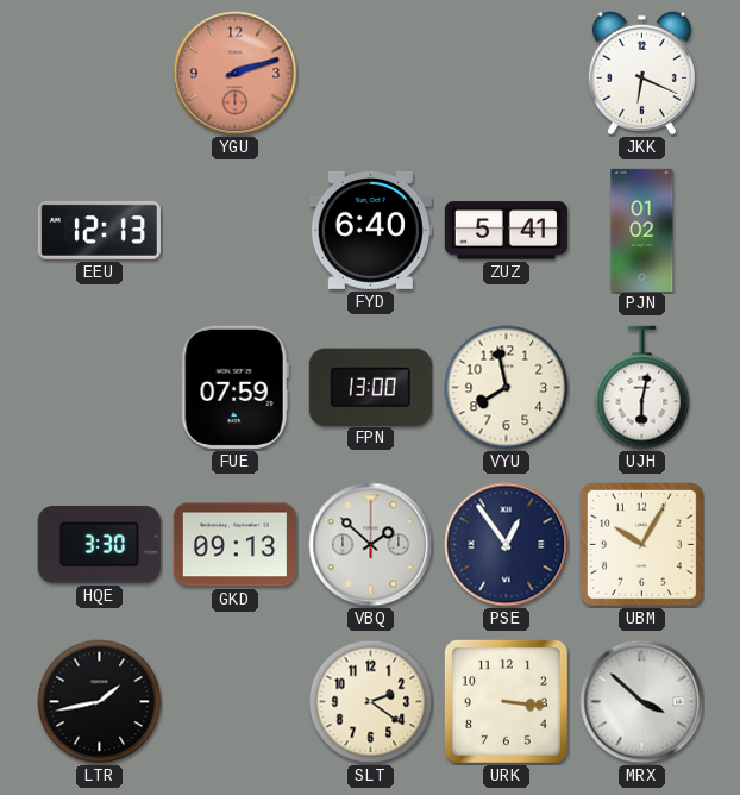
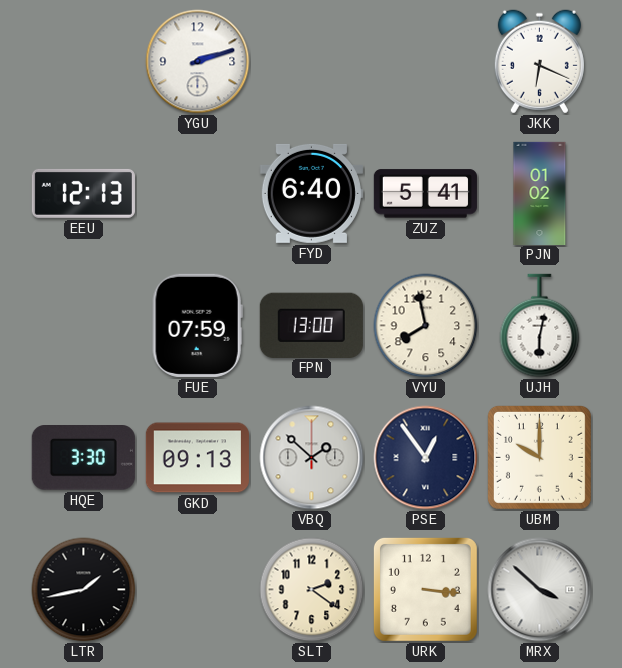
YGU dial: salmon -> white
UBM: 10:05 -> 10:00
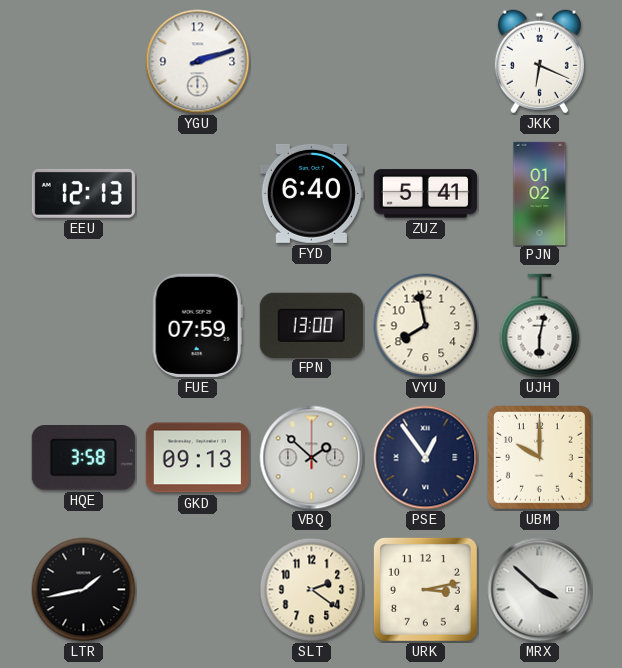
HQE: 3:30 -> 3:58
URK: 3:16 -> 3:13
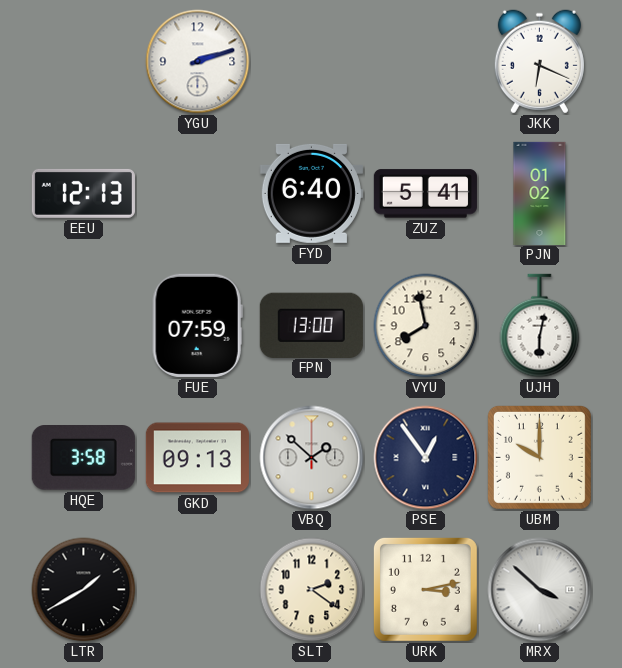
LTR: 1:43 -> 1:40
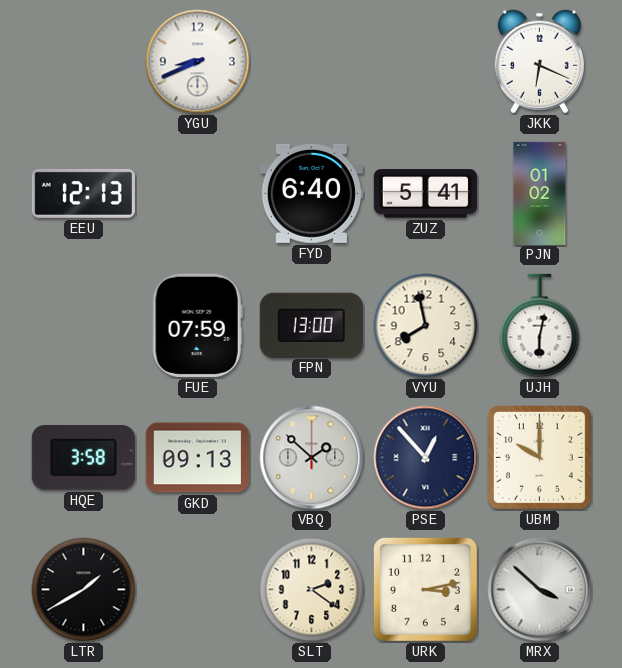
YGU: 2:12 -> 8:41
PSE: 12:54 -> 12:53
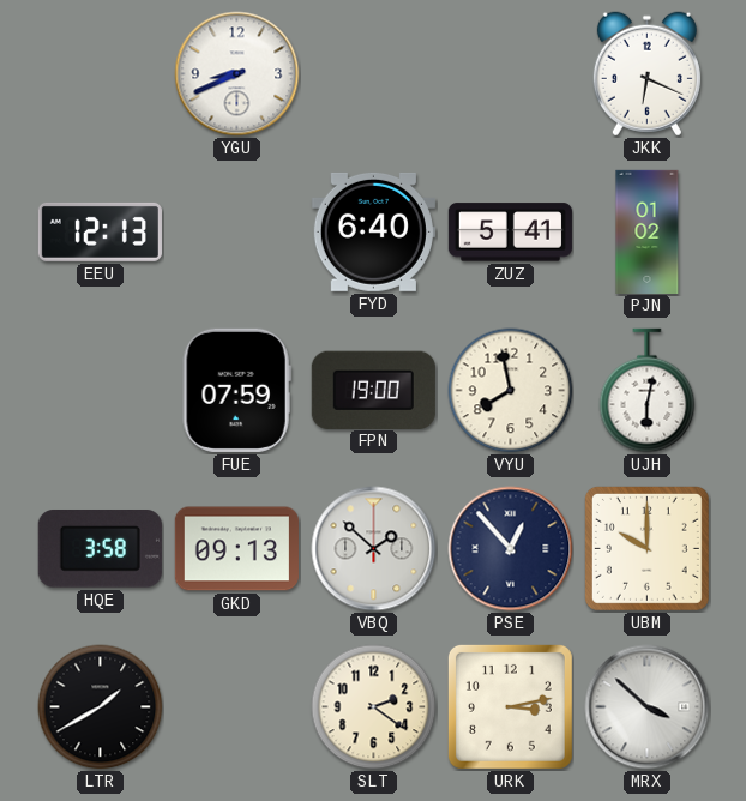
FPN: 13:00 -> 19:00
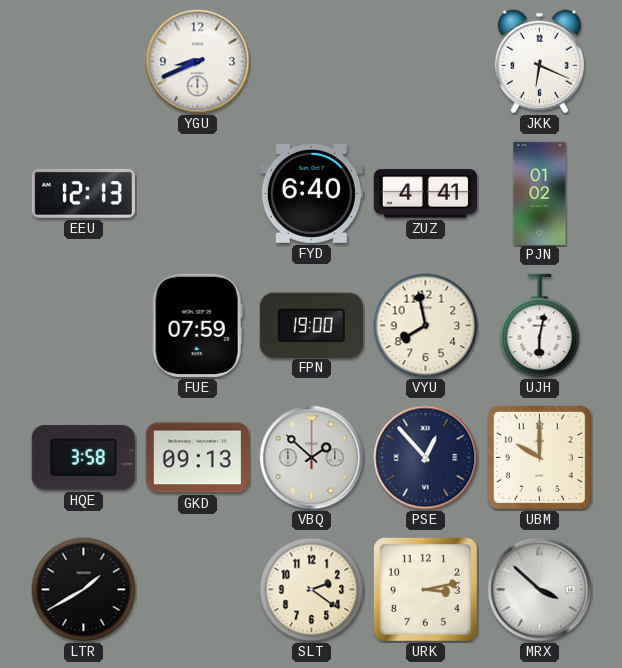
ZUZ: 5:41 -> 4:41
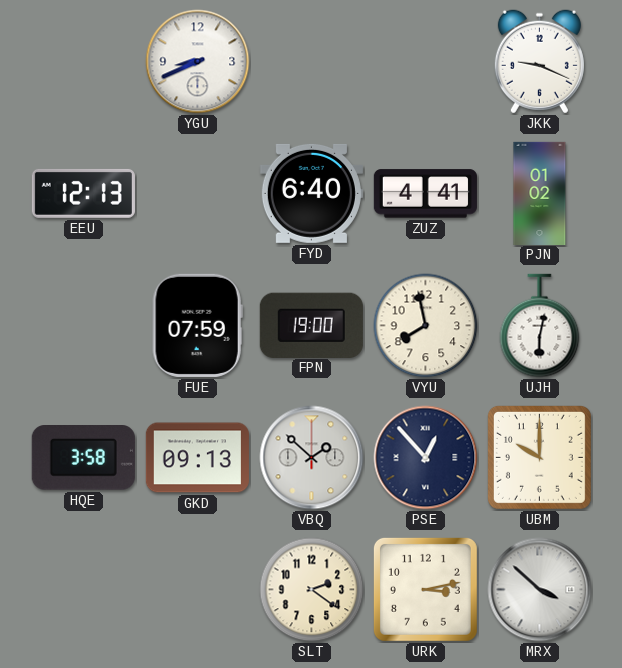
JKK: 6:19 -> 9:19
LTR: 1:40 -> none
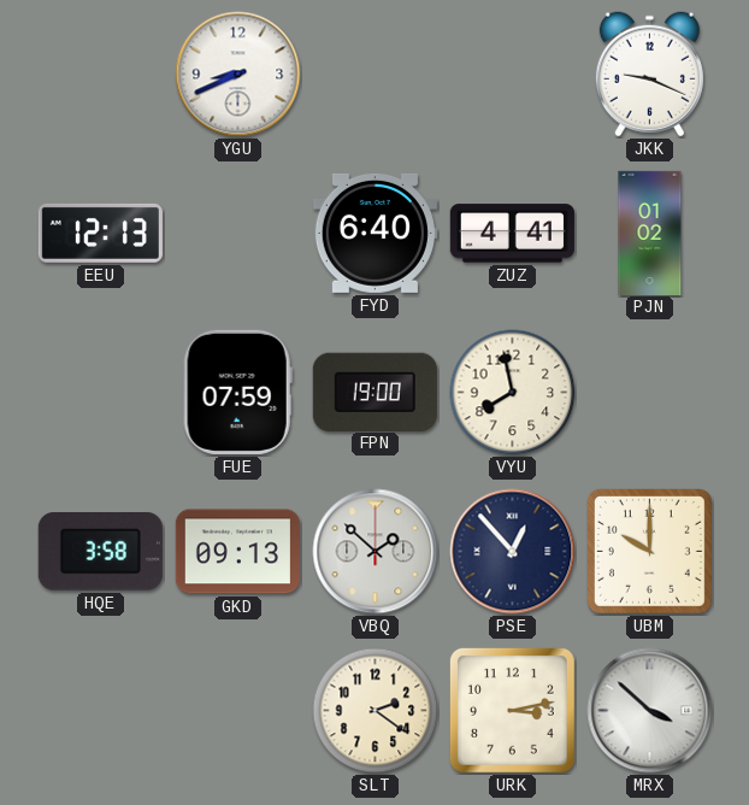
UJH: 6:02 -> none
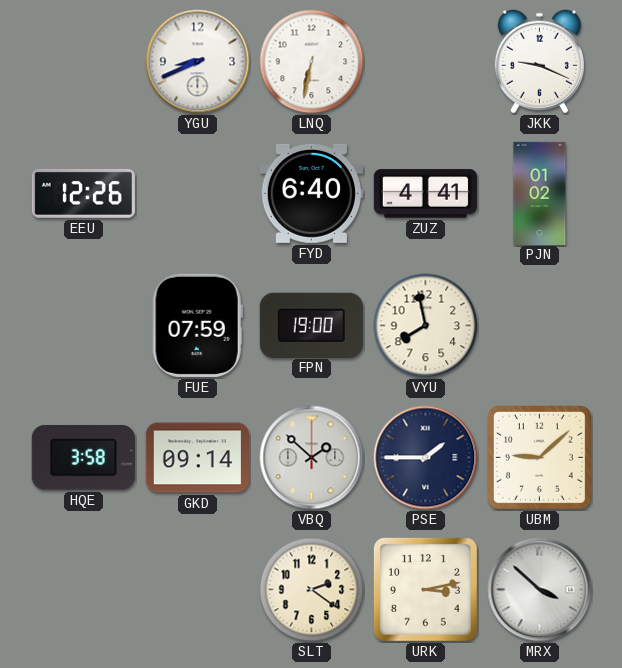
LNQ: none -> 6:32
EEU: 12:13 -> 12:26
GKD: 09:13 -> 09:14
PSE: 12:53 -> 1:45
UBM: 10:00 -> 9:08
